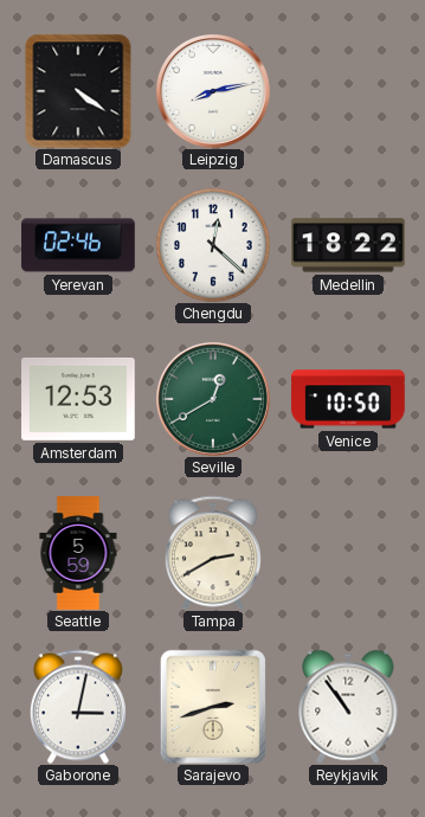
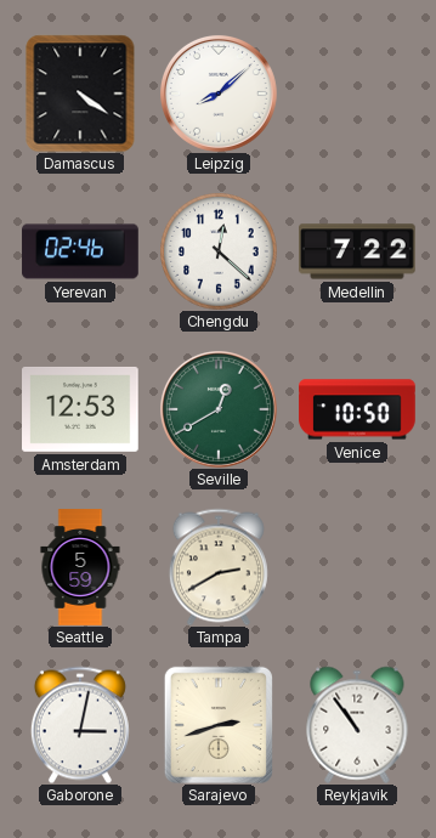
Leipzig: 8:13 -> 8:08
Medellin: 18:22 -> 7:22
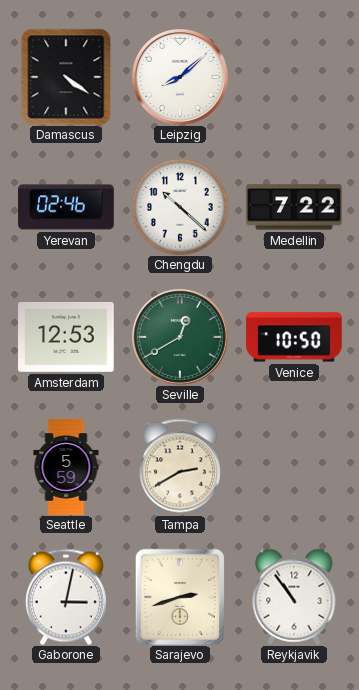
Chengdu: 12:22 -> 10:22
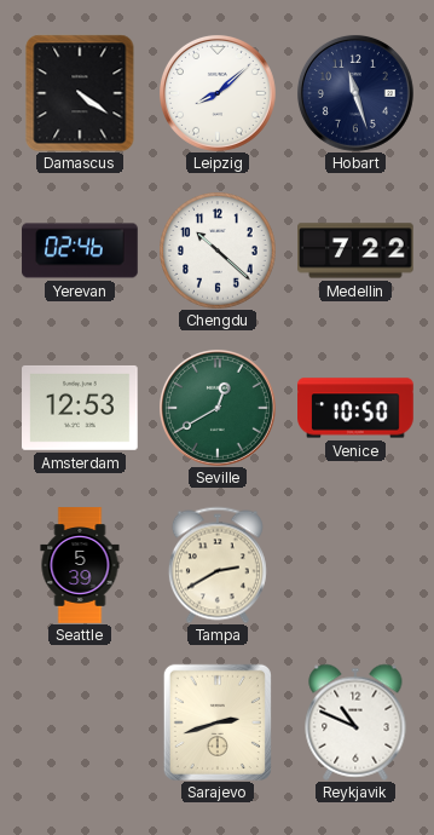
Hobart: none -> 11:27
Seattle: 5:59 -> 5:39
Gaborone: 3:02 -> none
Reykjavik: 10:54 -> 10:49
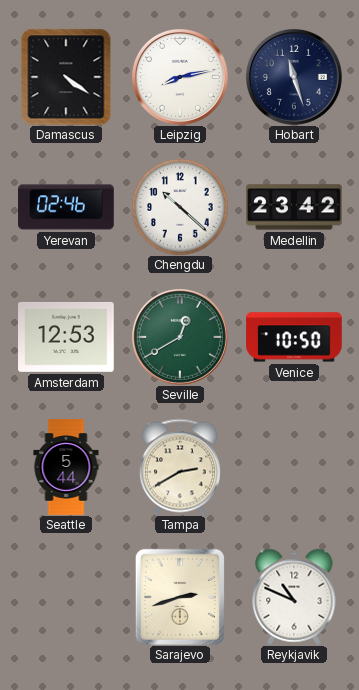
Leipzig: 8:08 -> 8:13
Medellin: 7:22 -> 23:42
Seattle: 5:39 -> 5:44
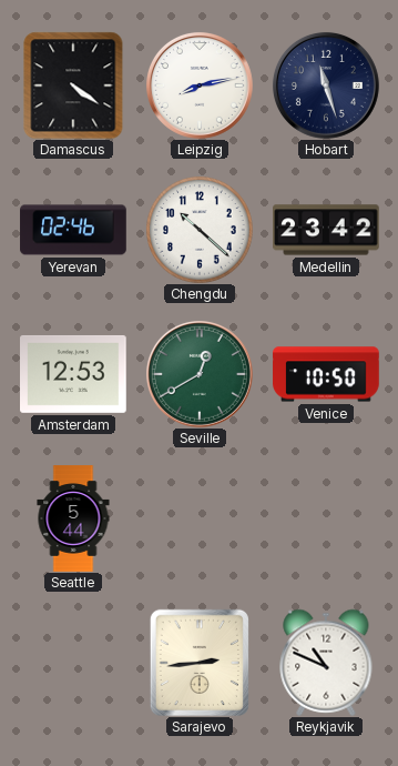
Tampa: 2:40 -> none
Sarajevo: 2:42 -> 2:44
